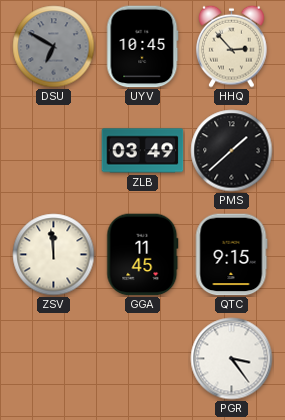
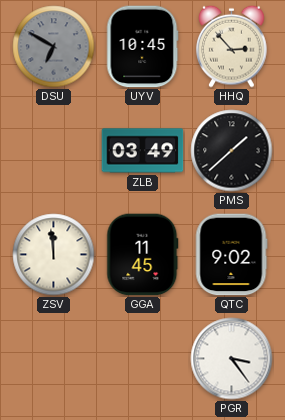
QTC: 9:15 -> 9:02
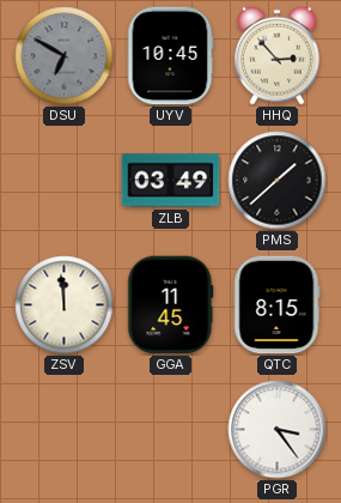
QTC: 9:02 -> 8:15
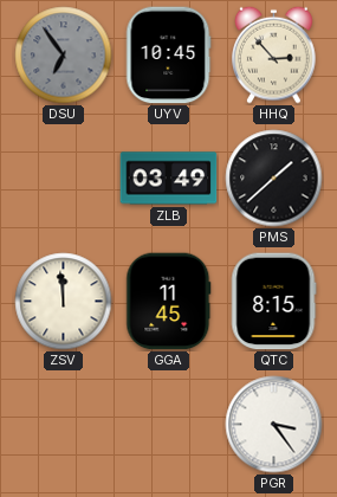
DSU: 6:50 -> 6:54
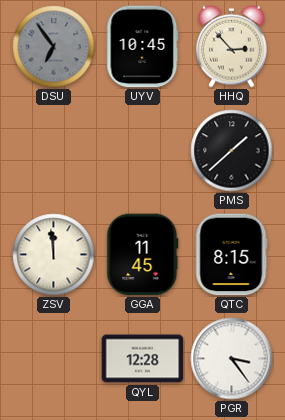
ZLB: 03:49 -> none
QYL: none -> 12:28
